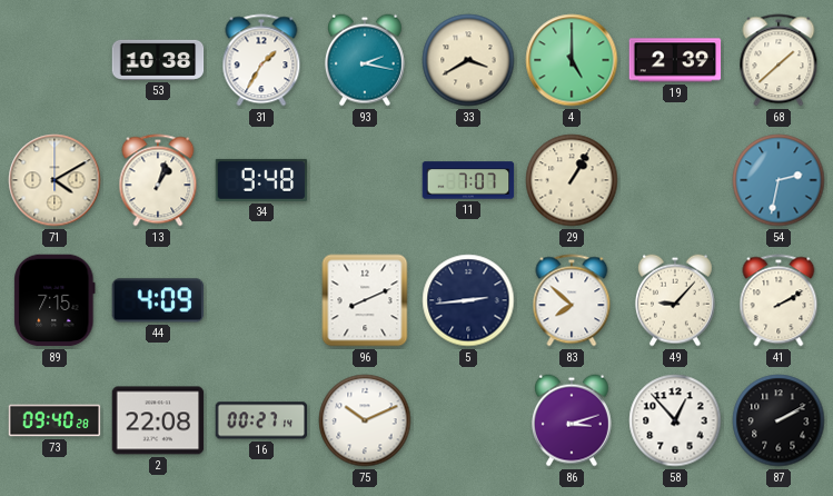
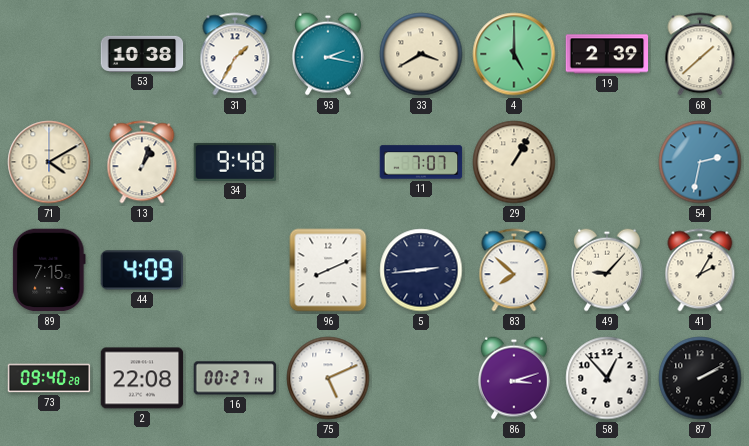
41: 2:10 -> 2:05
75: 10:11 -> 5:11
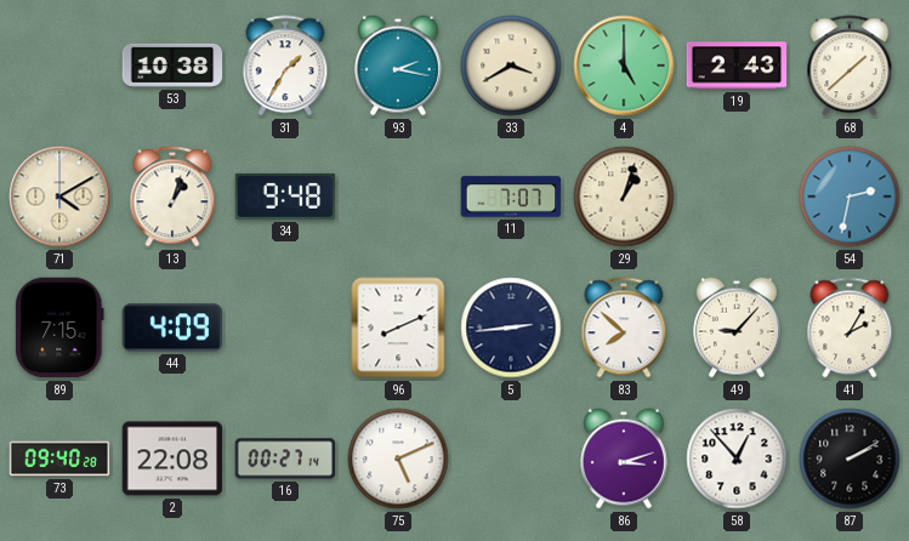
19: 2:39 -> 2:43
29: 1:05 -> 1:03
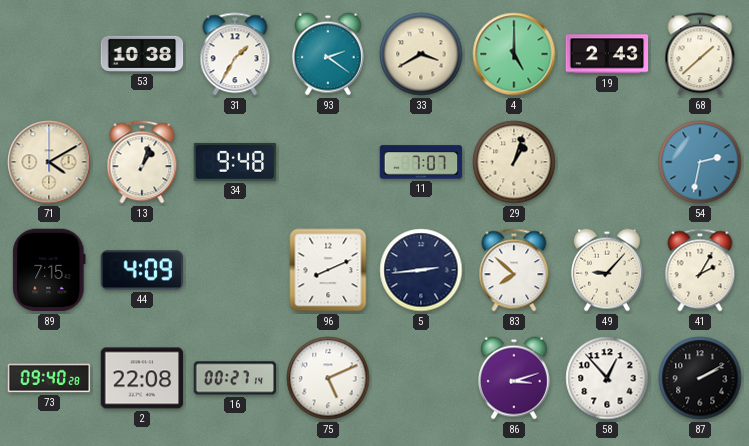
93: 2:17 -> 2:21
